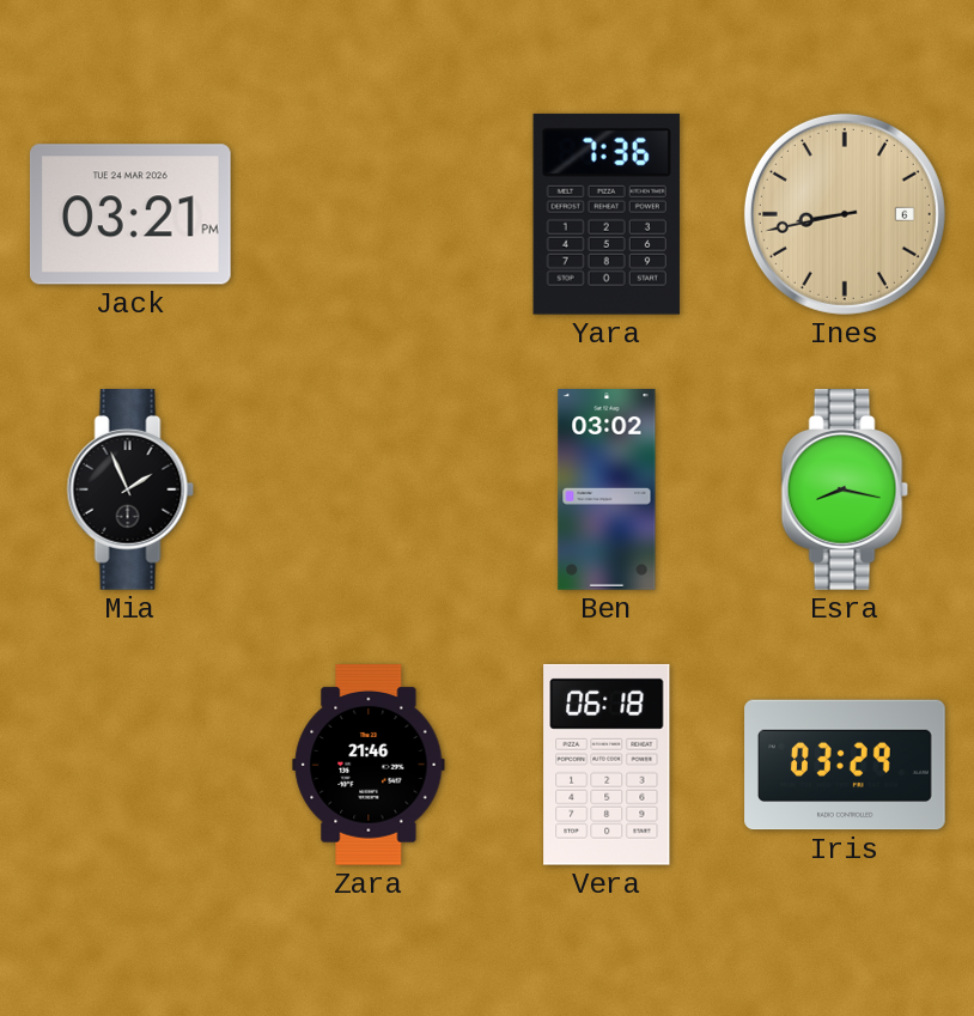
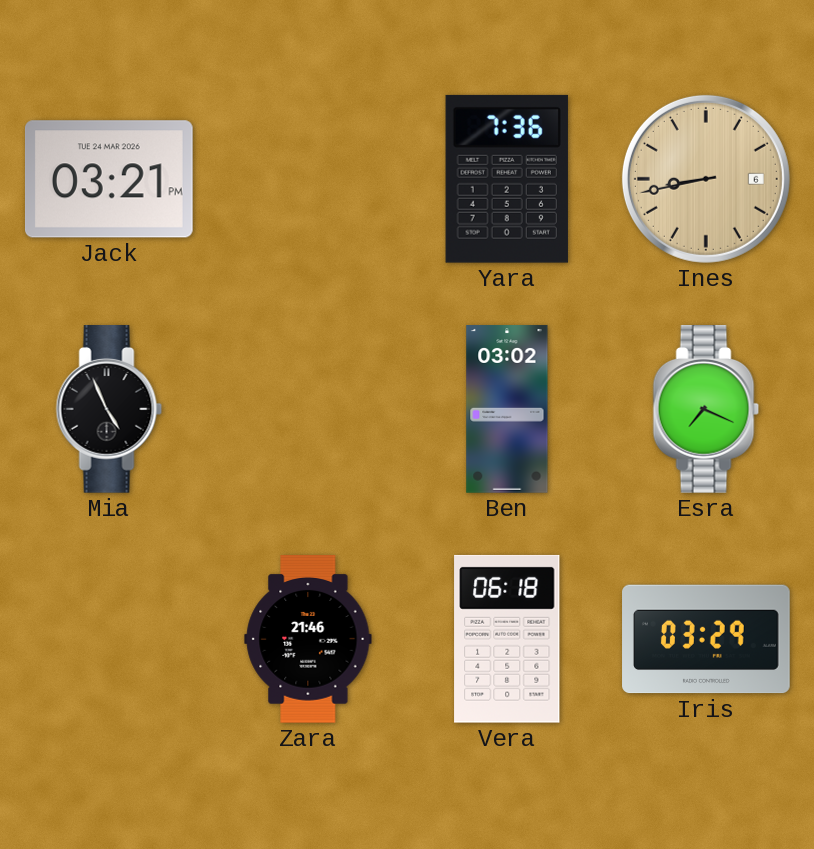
Mia: 1:56 -> 4:56
Esra: 8:17 -> 7:19
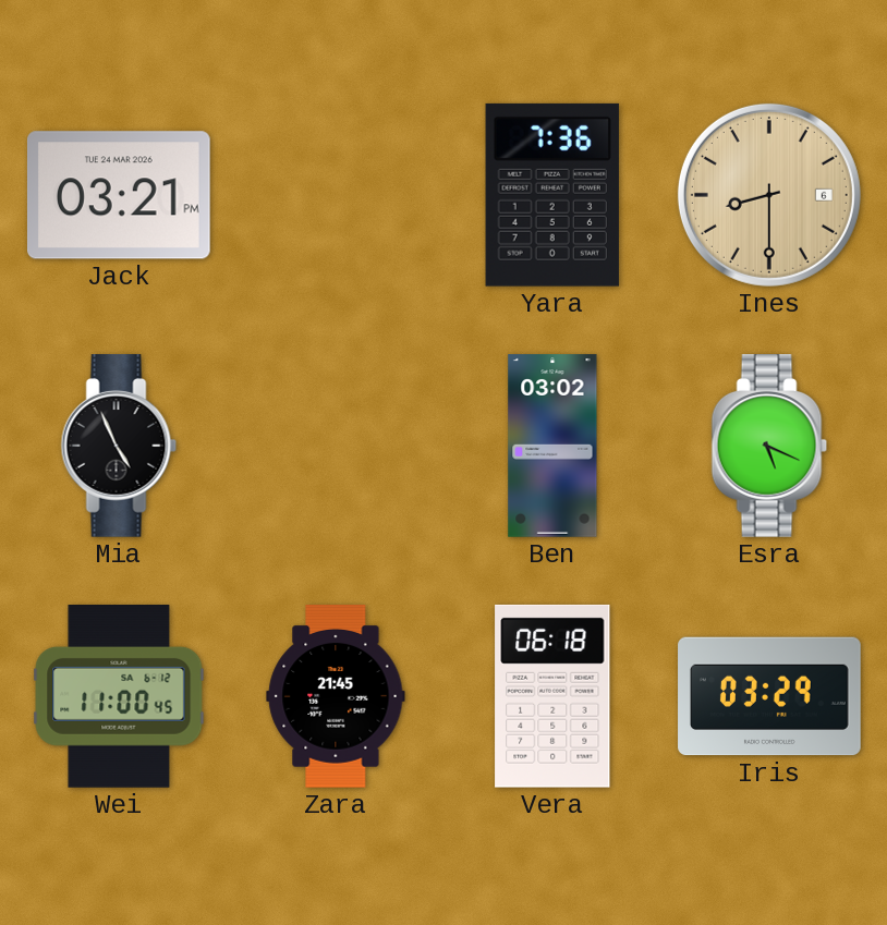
Ines: 8:43 -> 8:30
Esra: 7:19 -> 5:19
Wei: none -> 11:00
Zara: 21:46 -> 21:45
